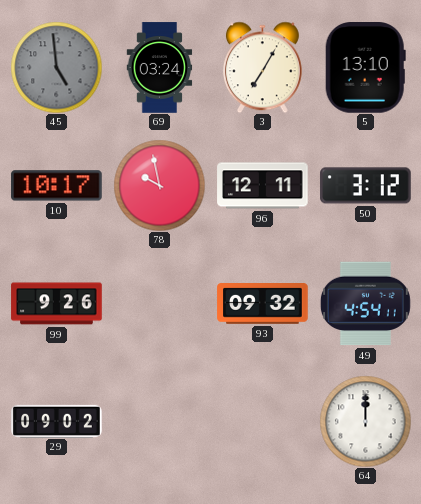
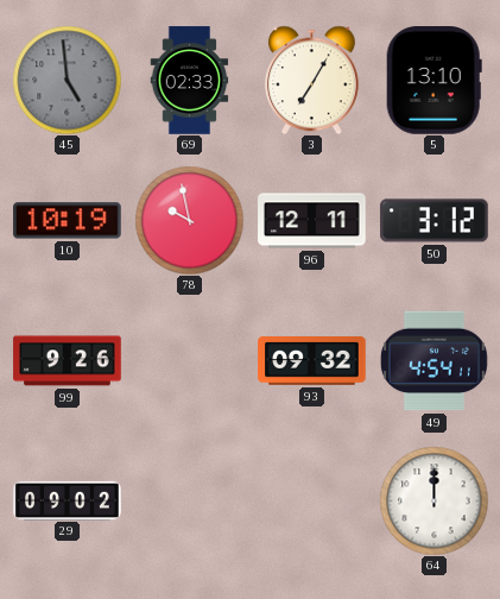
69: 03:24 -> 02:33
10: 10:17 -> 10:19
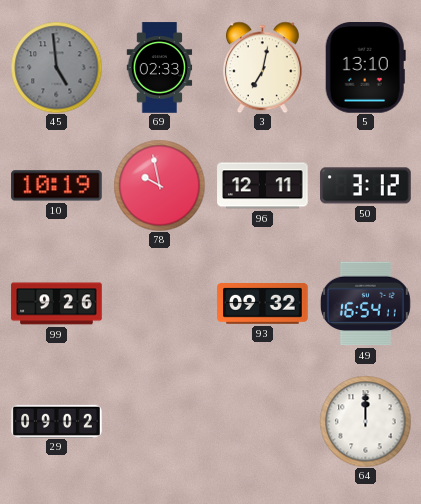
3: 7:05 -> 7:02
49: 4:54 -> 16:54
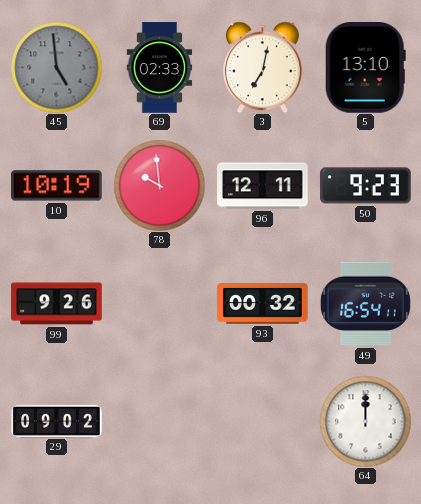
78: 9:58 -> 9:59
50: 3:12 -> 9:23
93: 09:32 -> 00:32
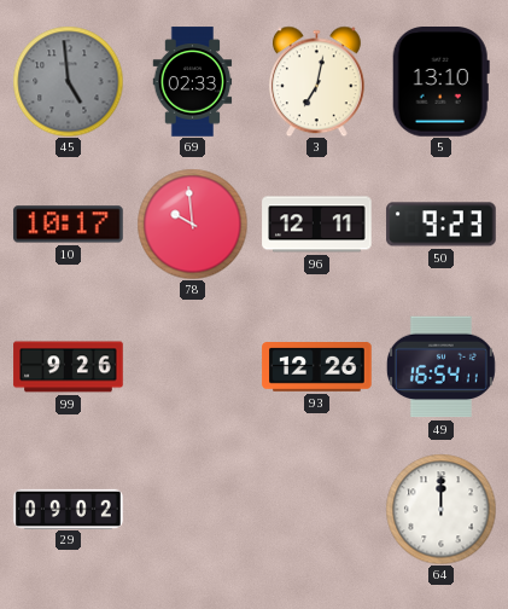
10: 10:19 -> 10:17
93: 00:32 -> 12:26
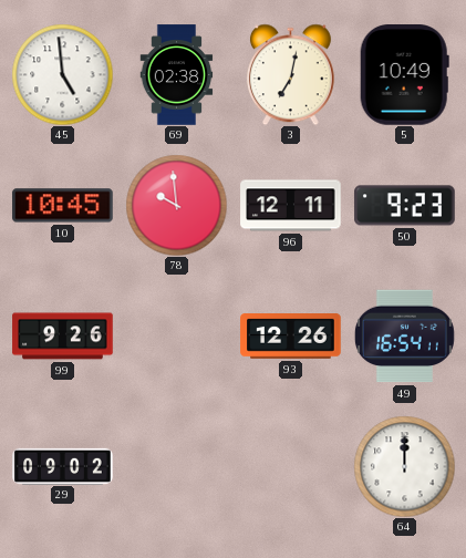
45 dial: grey -> white
69: 02:33 -> 02:38
5: 13:10 -> 10:49
10: 10:17 -> 10:45
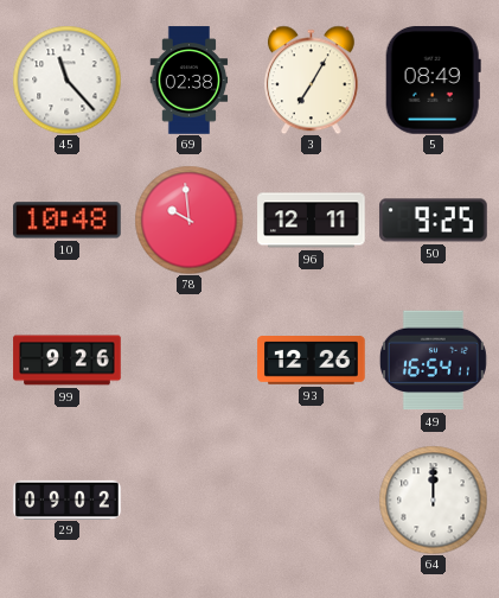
45: 4:59 -> 11:23
3: 7:02 -> 7:05
5: 10:49 -> 08:49
10: 10:45 -> 10:48
50: 9:23 -> 9:25
